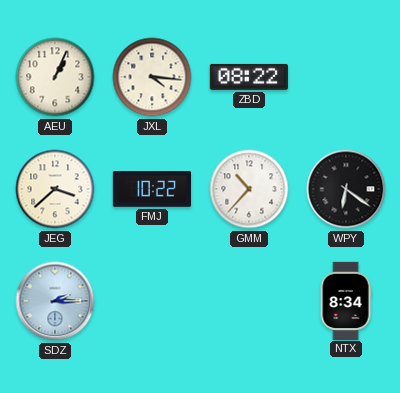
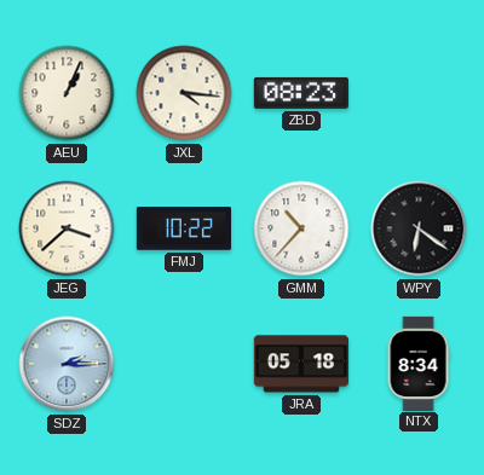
ZBD: 08:22 -> 08:23
JRA: none -> 05:18
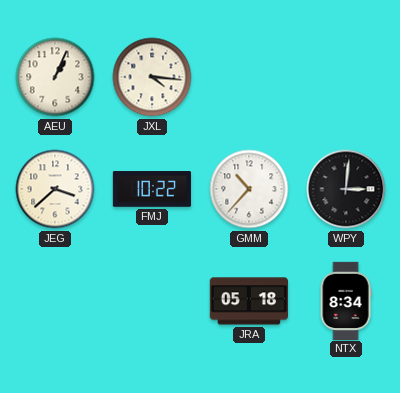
ZBD: 08:23 -> none
WPY: 6:21 -> 3:01
SDZ: 2:15 -> none
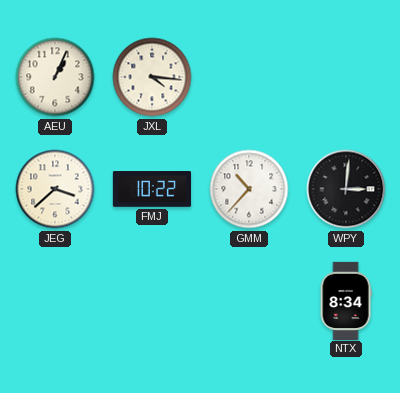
JRA: 05:18 -> none
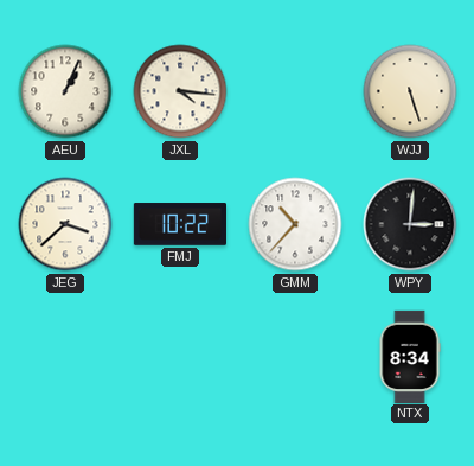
WJJ: none -> 5:27
